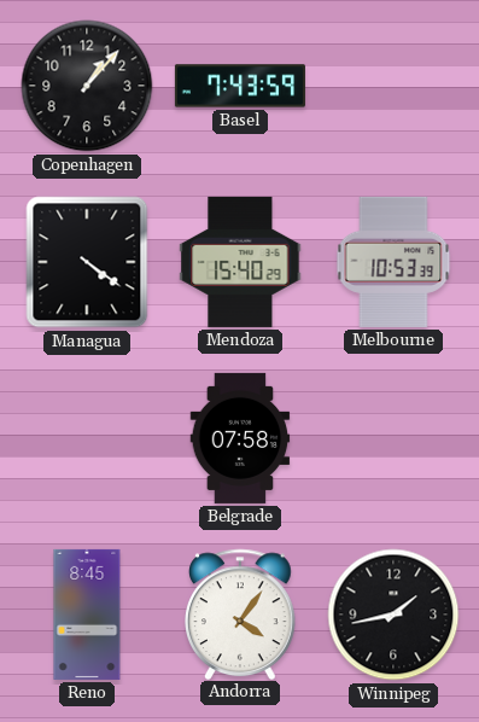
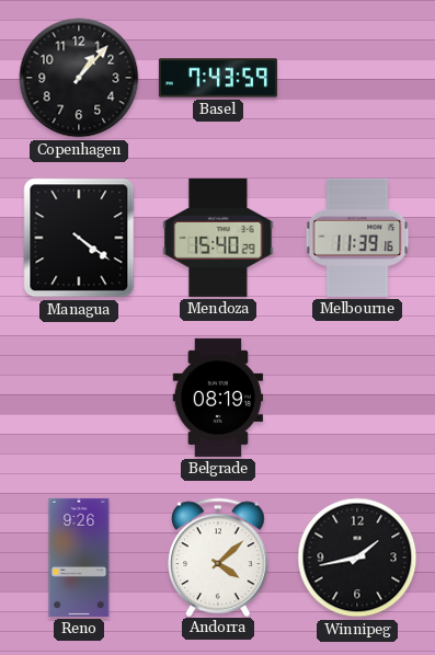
Melbourne: 10:53 -> 11:39
Belgrade: 07:58 -> 08:19
Reno: 8:45 -> 9:26
Andorra: 4:06 -> 4:08
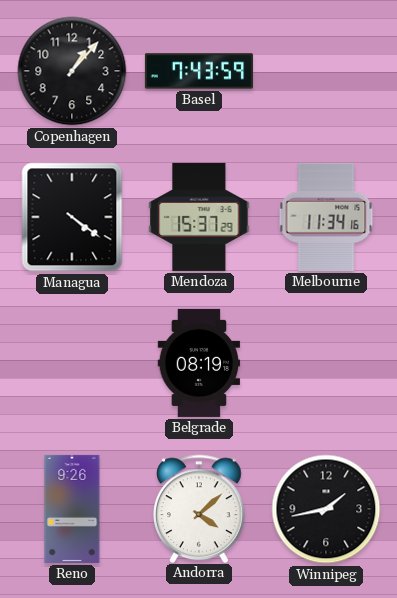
Mendoza: 15:40 -> 15:37
Melbourne: 11:39 -> 11:34
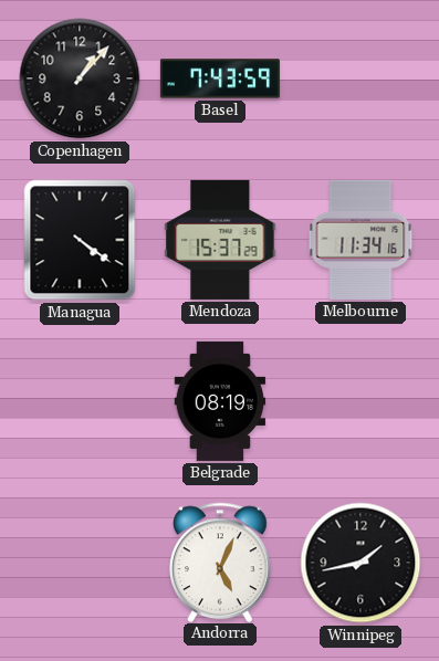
Reno: 9:26 -> none
Andorra: 4:08 -> 5:04
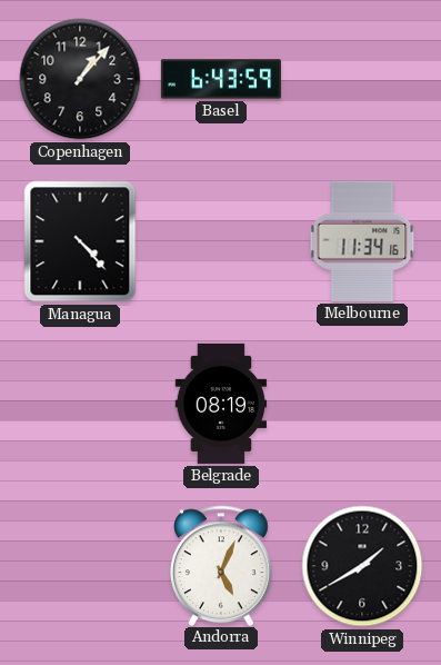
Basel: 7:43 -> 6:43
Managua: 4:21 -> 4:23
Mendoza: 15:37 -> none
Winnipeg: 1:43 -> 1:40
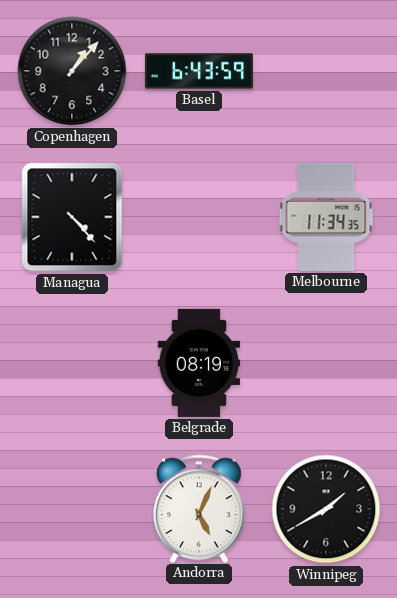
Melbourne: 11:34:16 -> 11:34:35
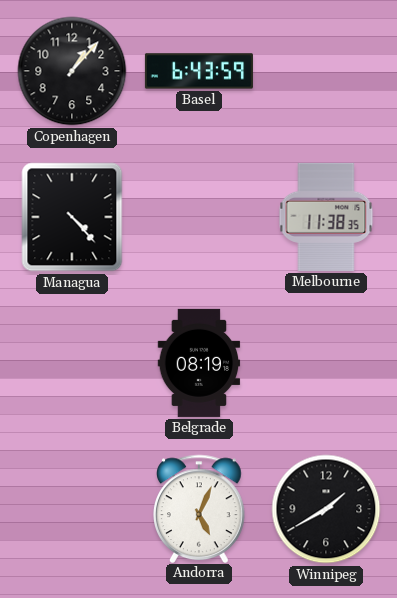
Melbourne: 11:34 -> 11:38
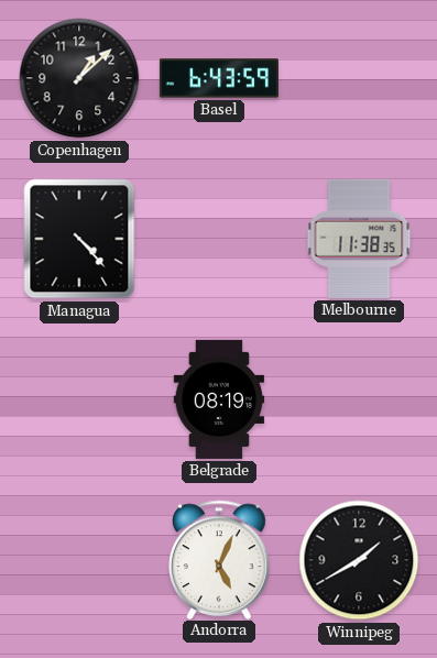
Copenhagen: 1:07 -> 1:08
